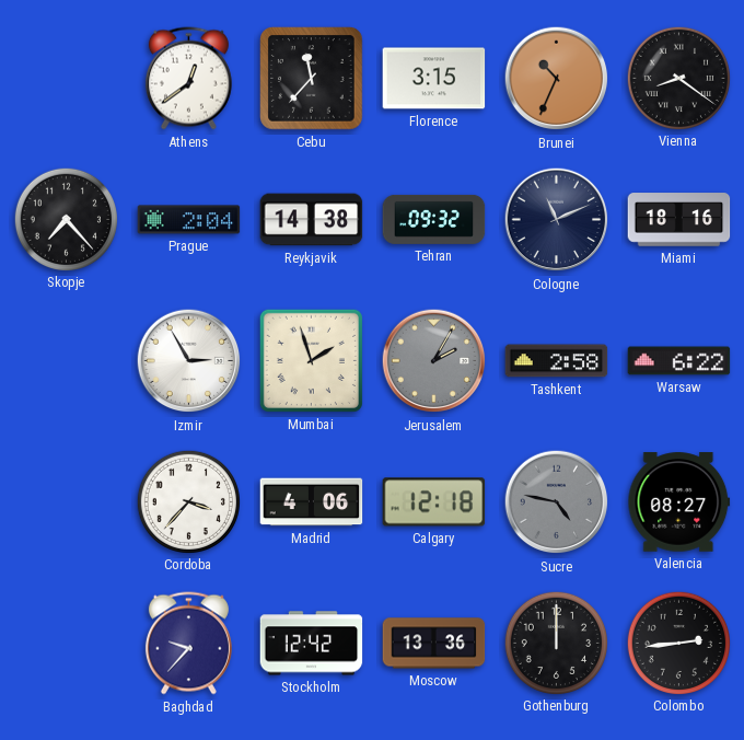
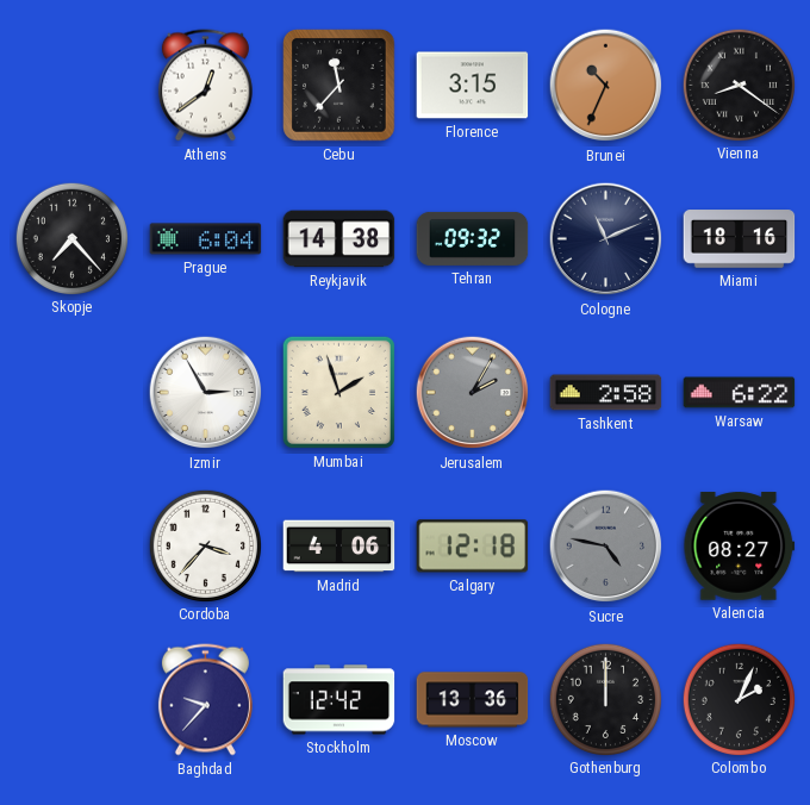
Prague: 2:04 -> 6:04
Colombo: 2:44 -> 2:04
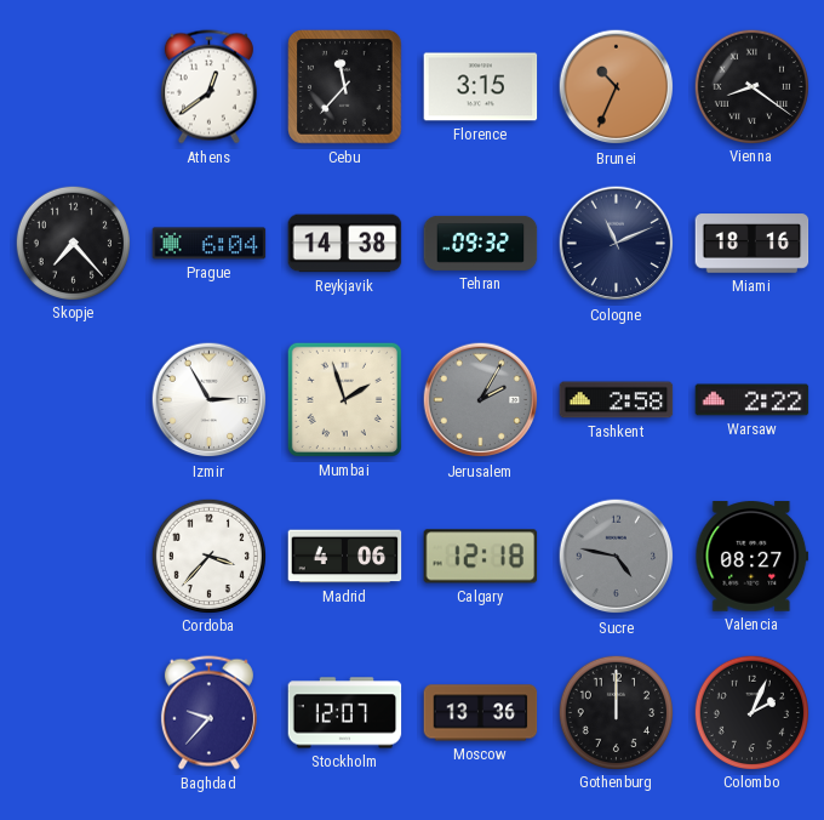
Warsaw: 6:22 -> 2:22
Stockholm: 12:42 -> 12:07
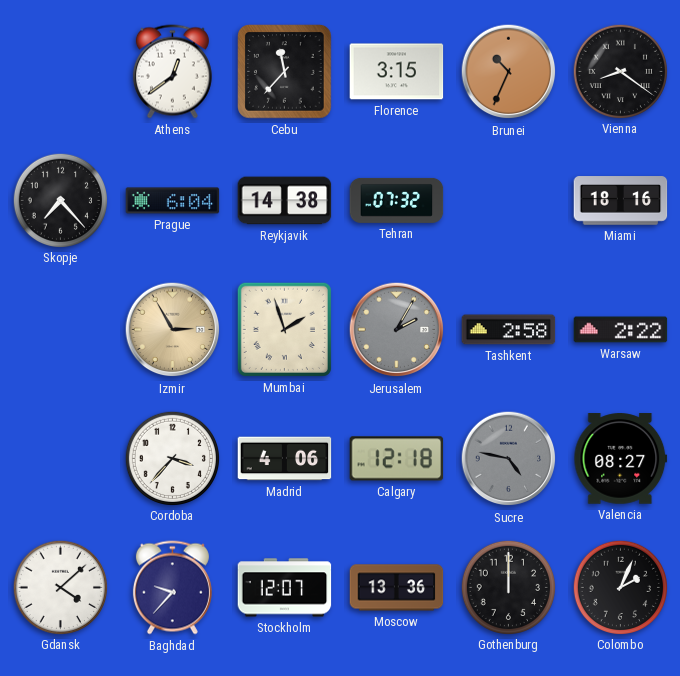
Tehran: 09:32 -> 07:32
Cologne: 11:11 -> none
Izmir dial: white -> champagne
Gdansk: none -> 4:08
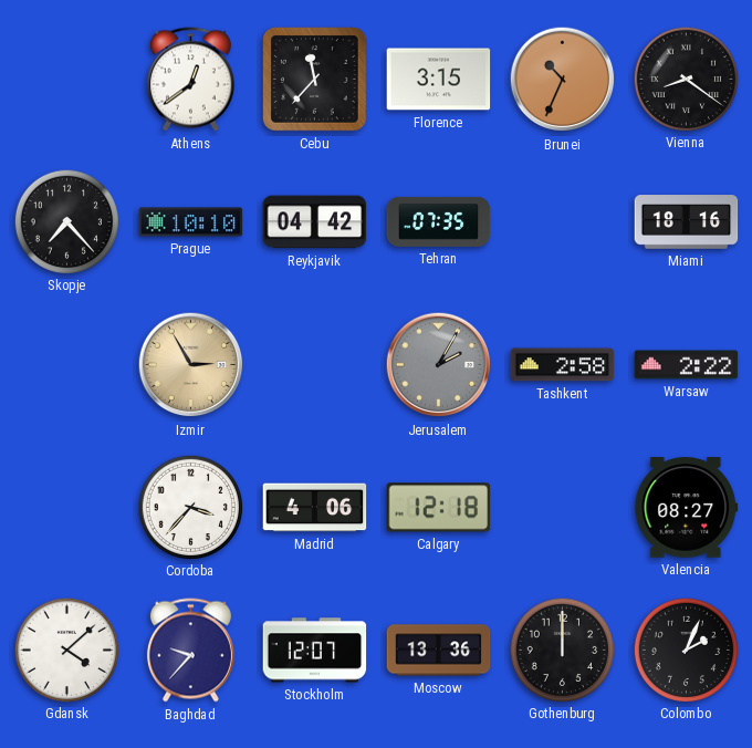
Prague: 6:04 -> 10:10
Reykjavik: 14:38 -> 04:42
Tehran: 07:32 -> 07:35
Mumbai: 1:57 -> none
Sucre: 4:47 -> none
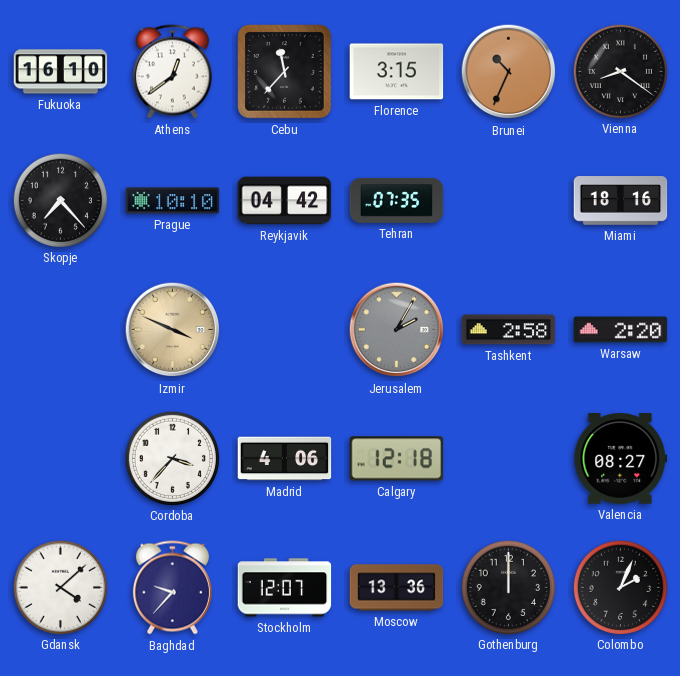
Fukuoka: none -> 16:10
Izmir: 2:55 -> 3:49
Warsaw: 2:22 -> 2:20
